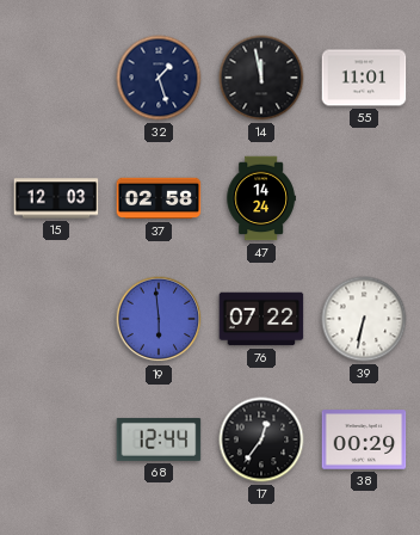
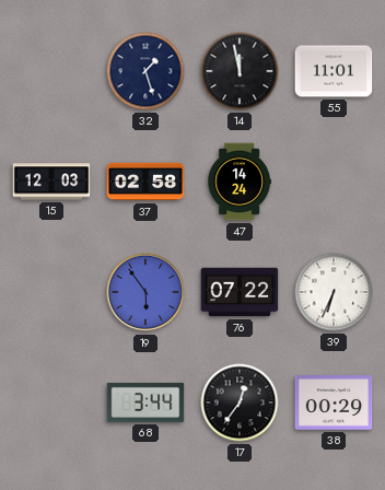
19: 5:59 -> 5:54
39: 6:32 -> 6:34
68: 12:44 -> 3:44
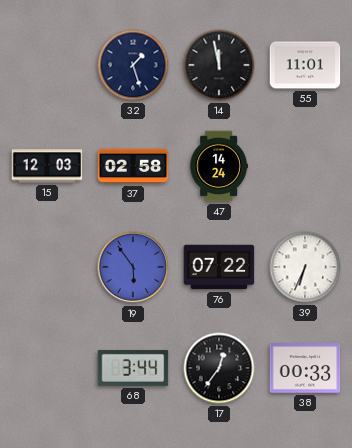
38: 00:29 -> 00:33
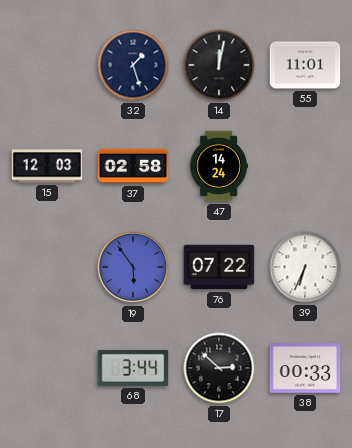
14: 11:58 -> 12:02
17: 12:36 -> 2:52
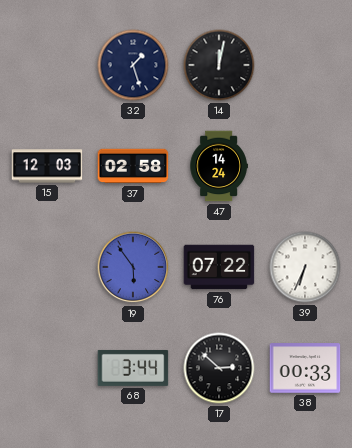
55: 11:01 -> none
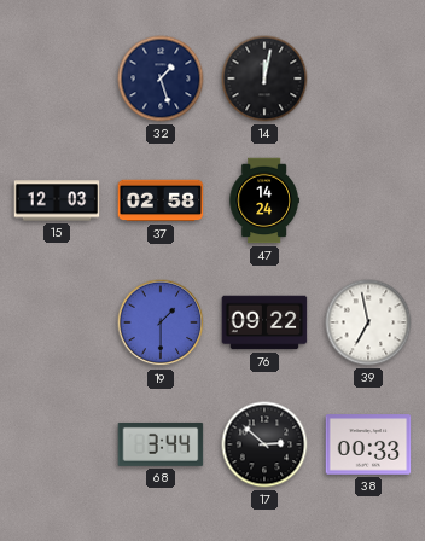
19: 5:54 -> 1:30
76: 07:22 -> 09:22
39: 6:34 -> 6:58
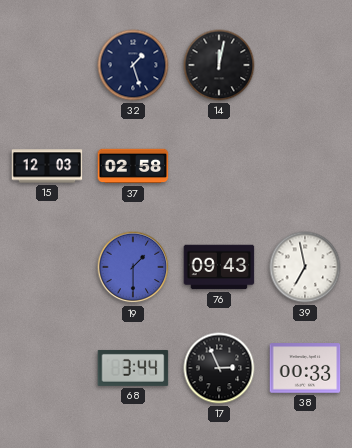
47: 14:24 -> none
76: 09:22 -> 09:43
17: 2:52 -> 2:56
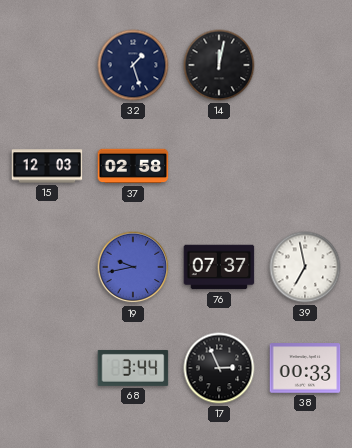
19: 1:30 -> 9:43
76: 09:43 -> 07:37
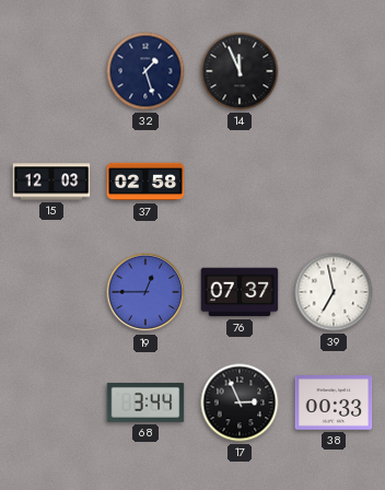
14: 12:02 -> 11:56
19: 9:43 -> 12:45
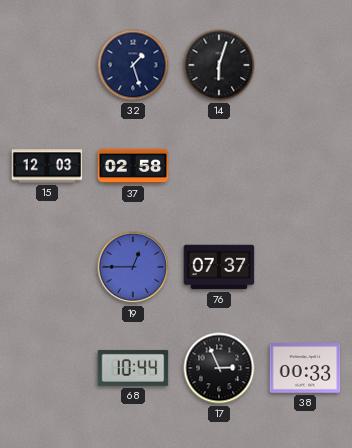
14: 11:56 -> 6:03
39: 6:58 -> none
68: 3:44 -> 10:44
